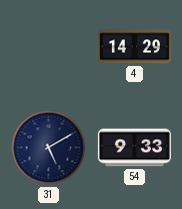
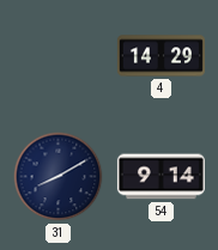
31: 5:10 -> 8:10
54: 9:33 -> 9:14
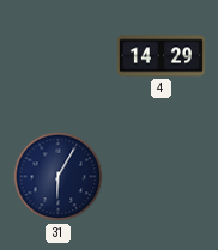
31: 8:10 -> 6:05
54: 9:14 -> none
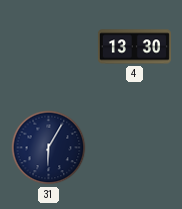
4: 14:29 -> 13:30
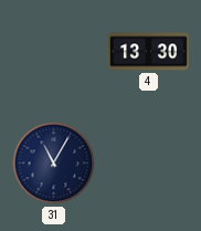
31: 6:05 -> 11:05
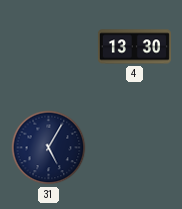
31: 11:05 -> 5:05
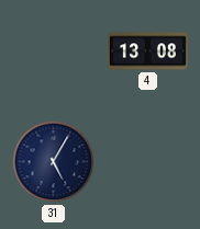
4: 13:30 -> 13:08
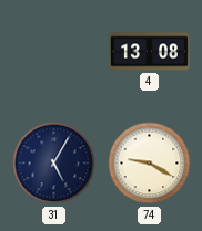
74: none -> 9:20
